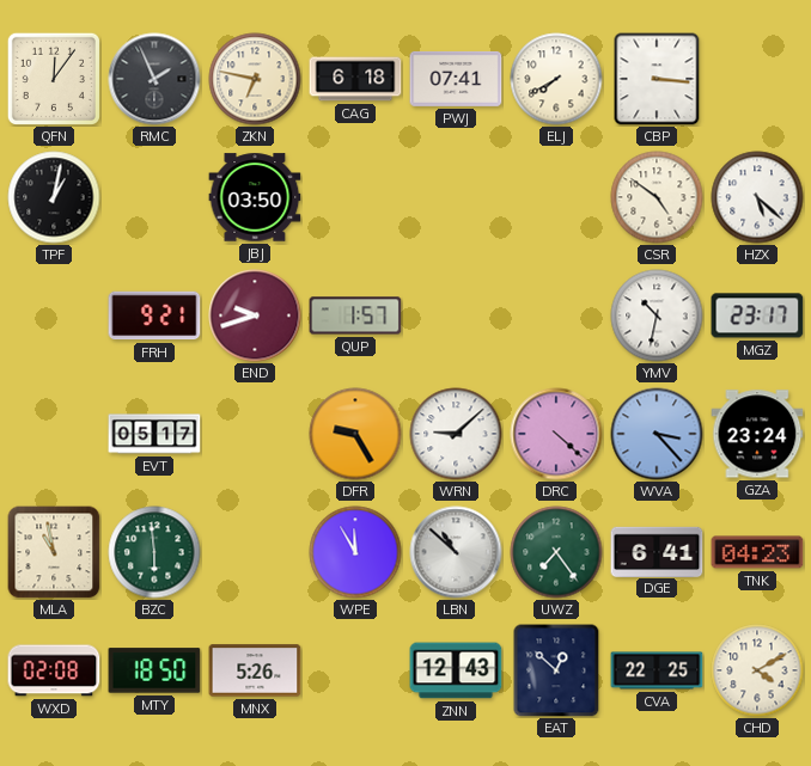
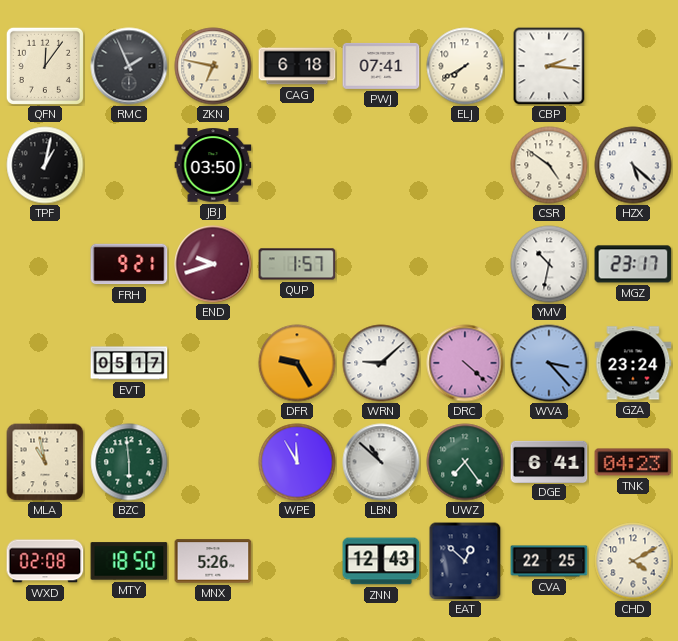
CBP: 3:16 -> 2:16
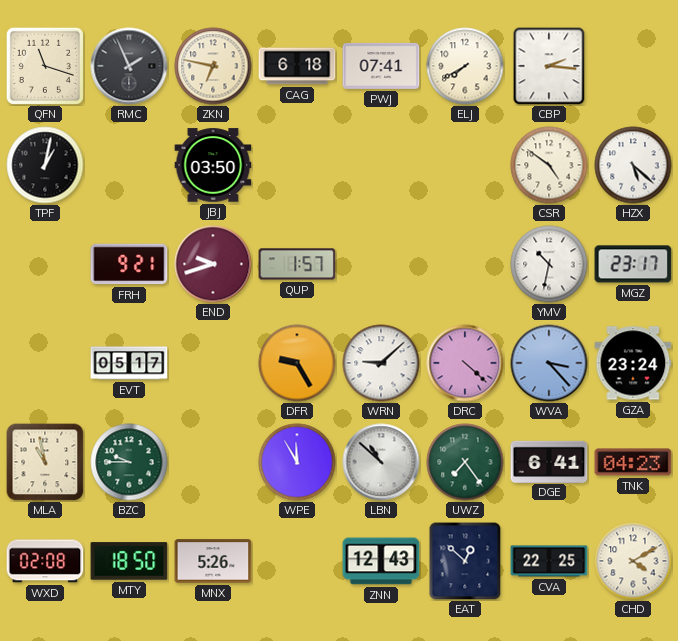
QFN: 12:06 -> 11:18
BZC: 5:59 -> 9:45
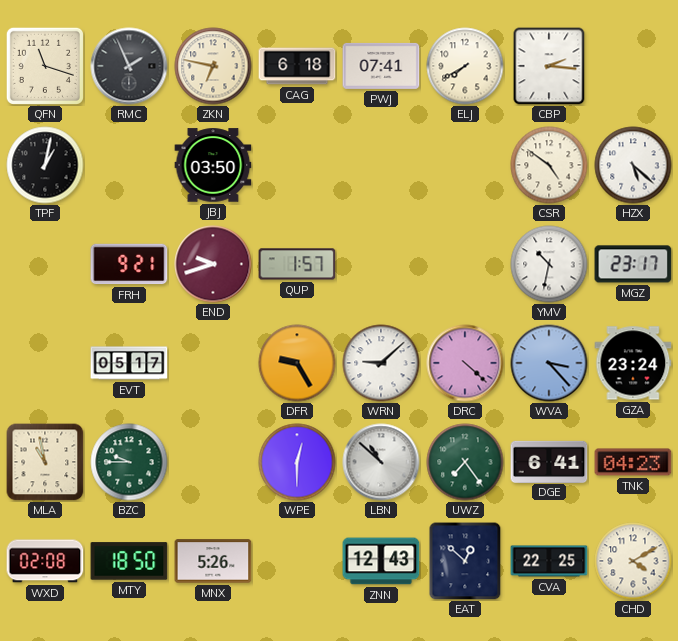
WPE: 11:55 -> 12:30
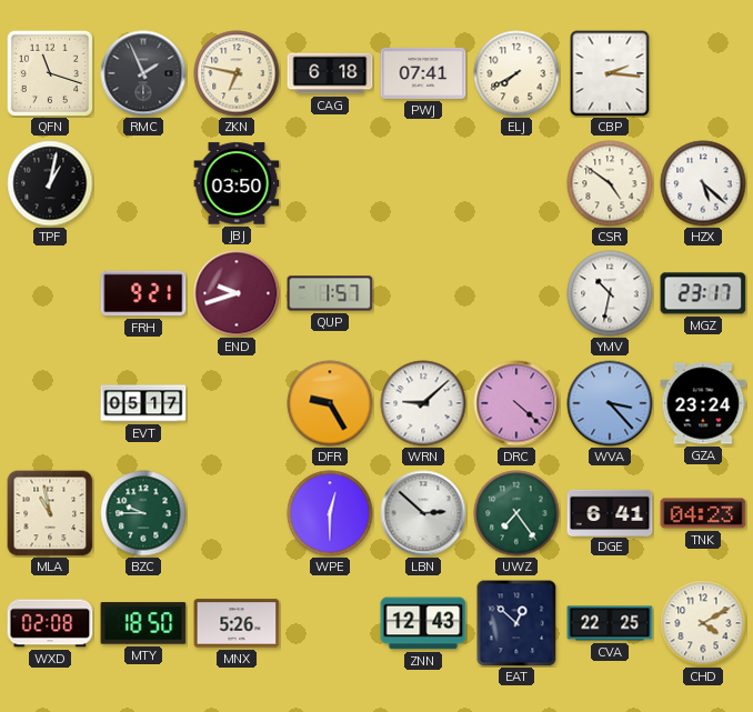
LBN: 10:52 -> 2:52
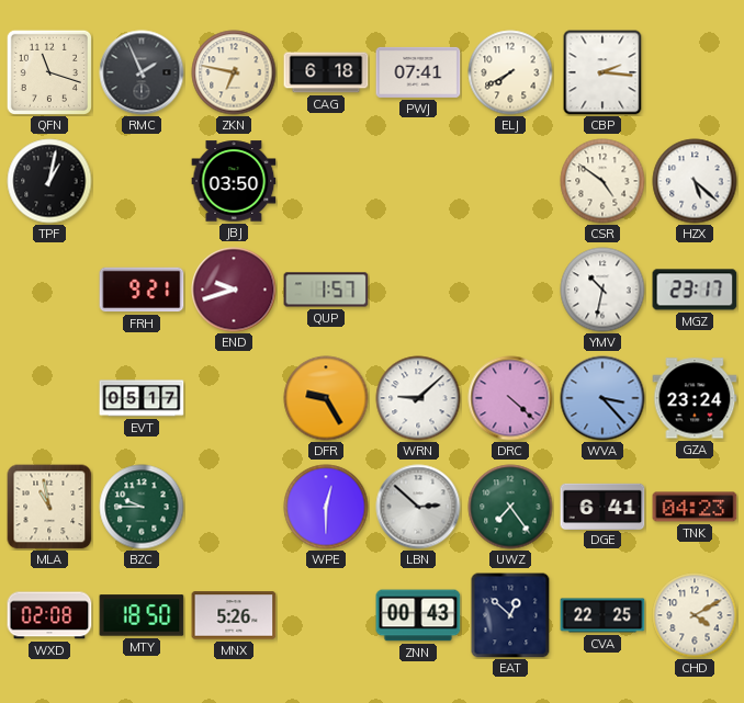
ZNN: 12:43 -> 00:43
